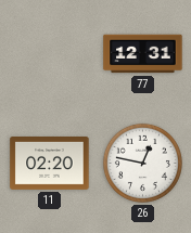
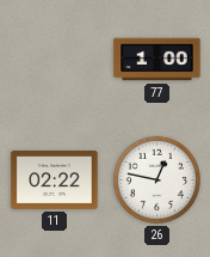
77: 12:31 -> 1:00
11: 02:20 -> 02:22
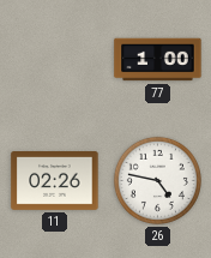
11: 02:22 -> 02:26
26: 12:47 -> 4:47
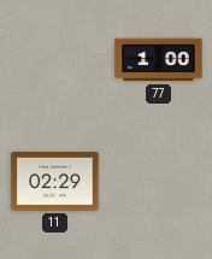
11: 02:26 -> 02:29
26: 4:47 -> none
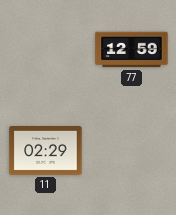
77: 1:00 -> 12:59
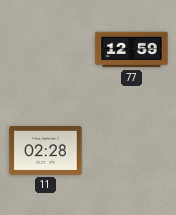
11: 02:29 -> 02:28
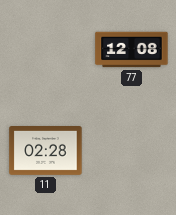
77: 12:59 -> 12:08
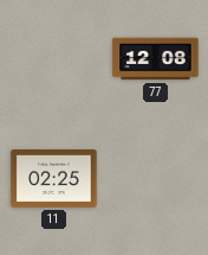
11: 02:28 -> 02:25
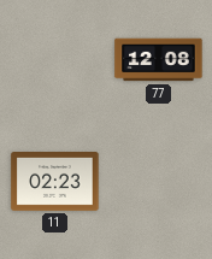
11: 02:25 -> 02:23
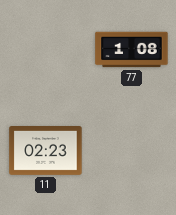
77: 12:08 -> 1:08
